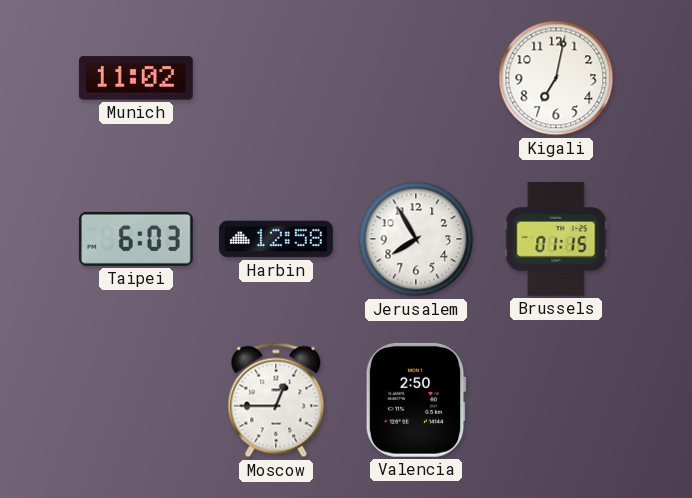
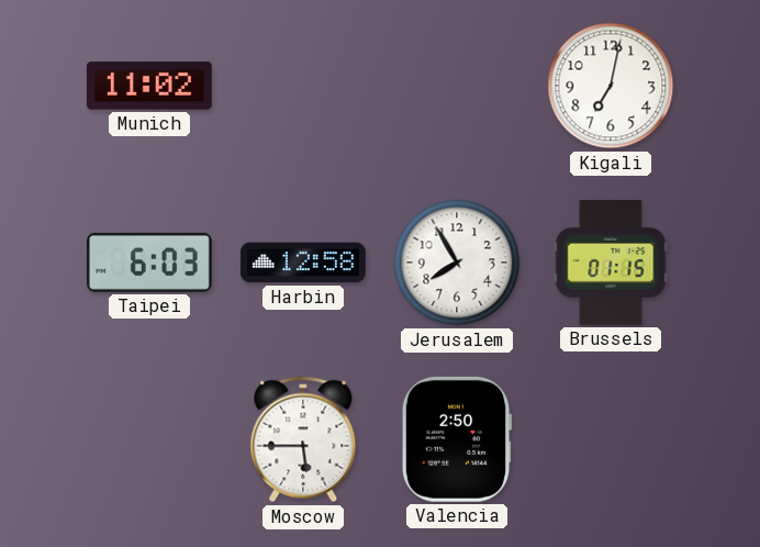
Moscow: 12:45 -> 5:45
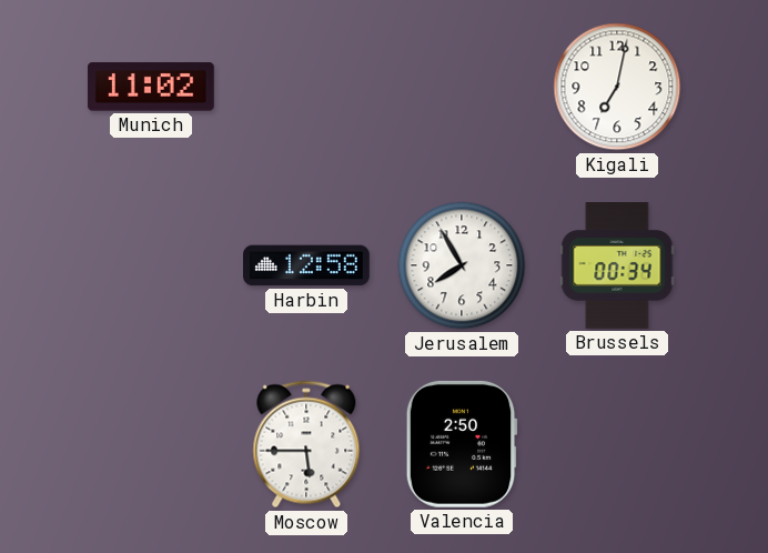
Taipei: 6:03 -> none
Brussels: 01:15 -> 00:34
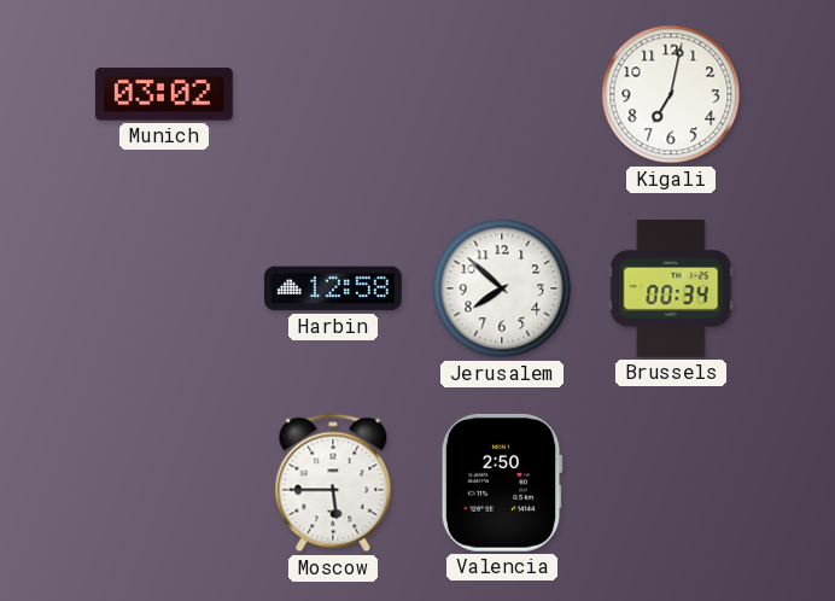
Munich: 11:02 -> 03:02
Jerusalem: 7:55 -> 7:52
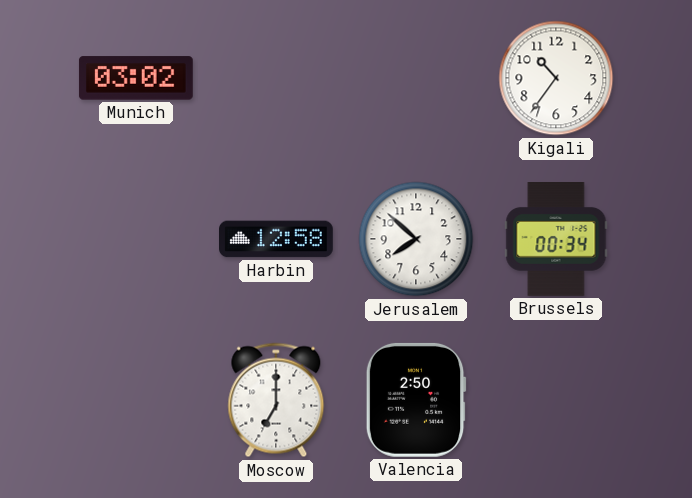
Kigali: 7:02 -> 10:36
Moscow: 5:45 -> 7:00
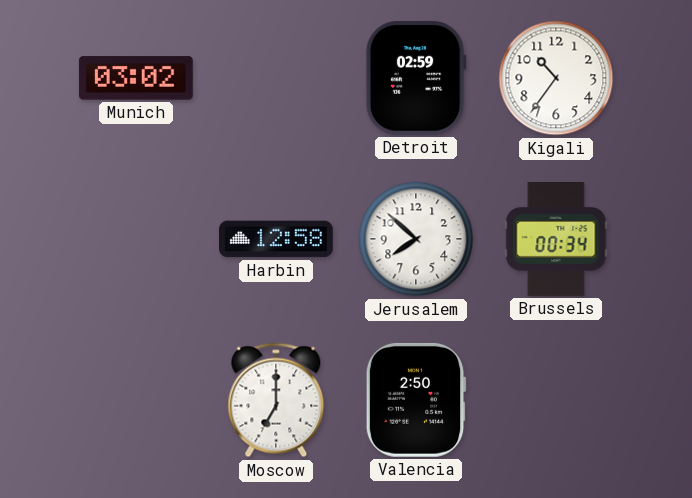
Detroit: none -> 02:59
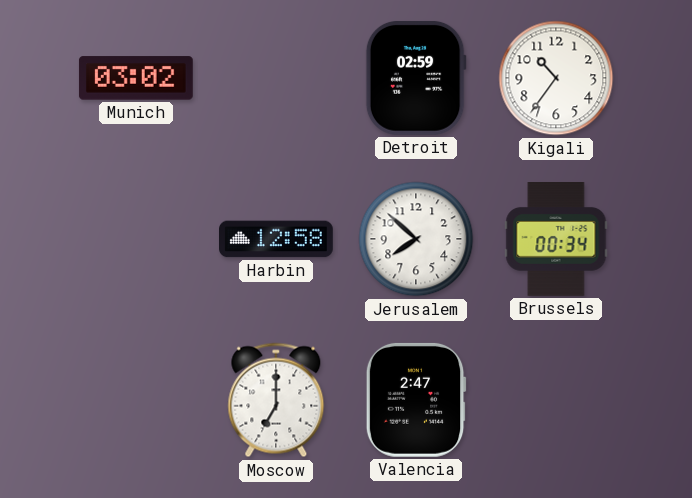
Valencia: 2:50 -> 2:47
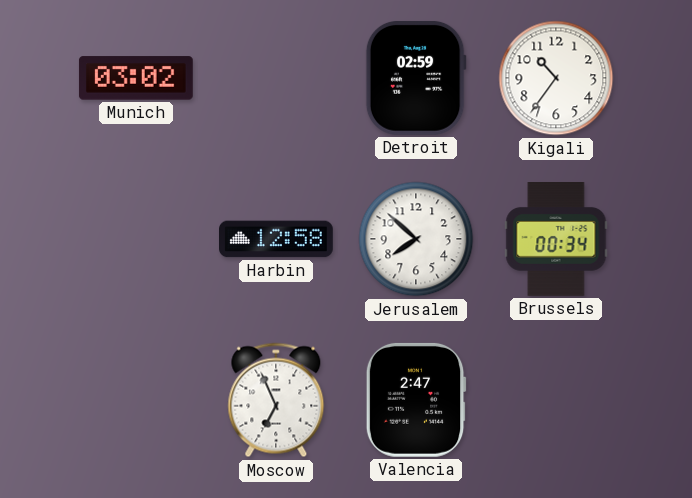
Moscow: 7:00 -> 6:56
